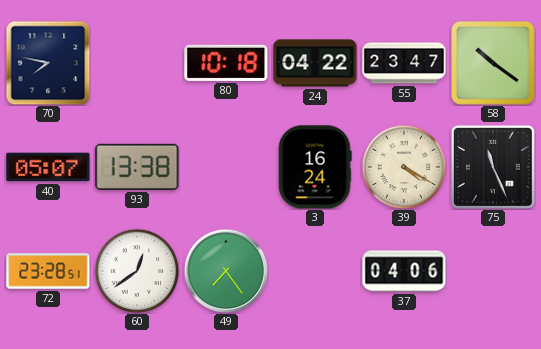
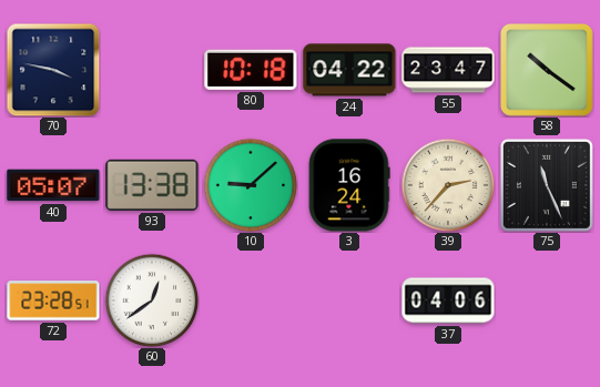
70: 7:47 -> 3:47
10: none -> 9:08
39: 4:20 -> 2:37
49: 7:24 -> none
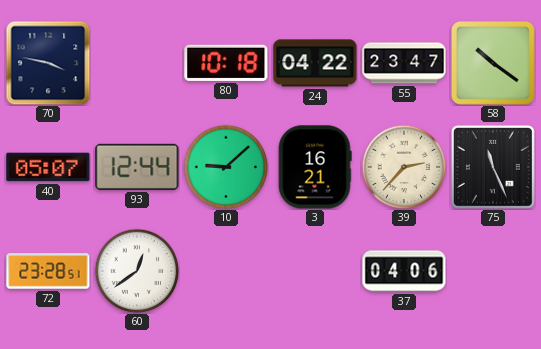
93: 13:38 -> 12:44
3: 16:24 -> 16:21
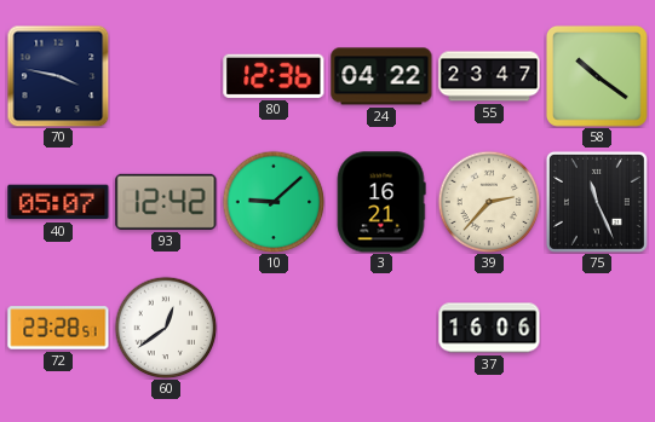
80: 10:18 -> 12:36
93: 12:44 -> 12:42
37: 04:06 -> 16:06
